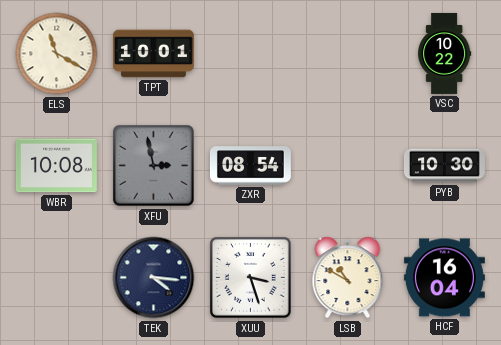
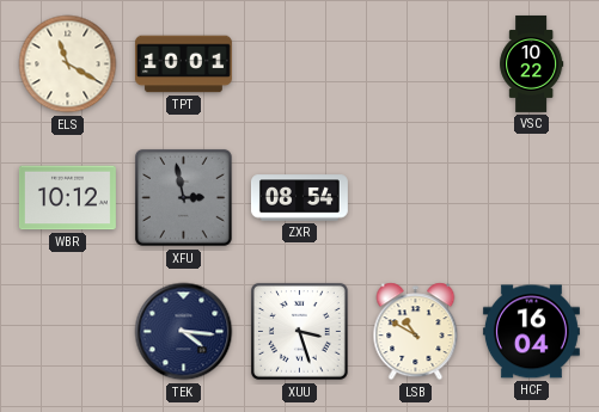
WBR: 10:08 -> 10:12
PYB: 10:30 -> none
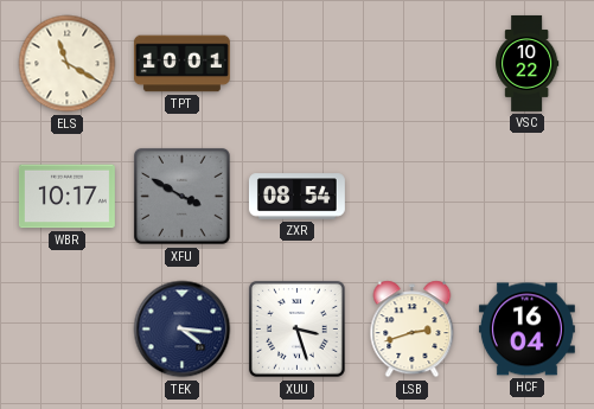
WBR: 10:12 -> 10:17
XFU: 2:58 -> 3:50
LSB: 10:50 -> 2:42
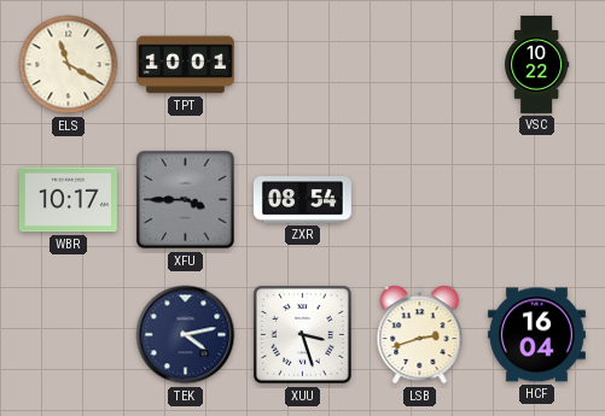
XFU: 3:50 -> 3:45
TEK: 4:16 -> 4:13
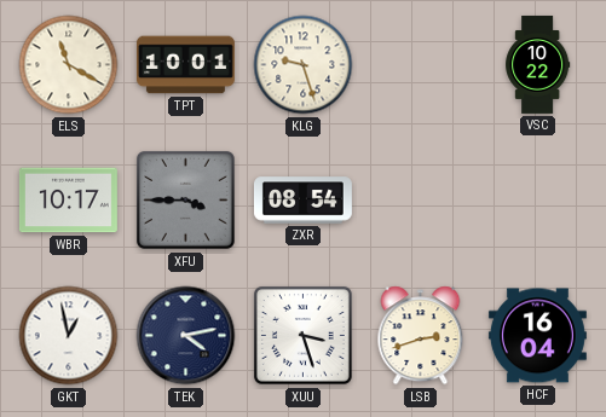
KLG: none -> 9:27
GKT: none -> 12:58
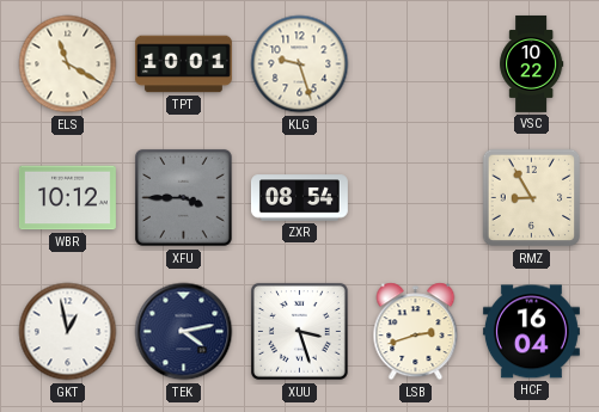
WBR: 10:17 -> 10:12
RMZ: none -> 8:55
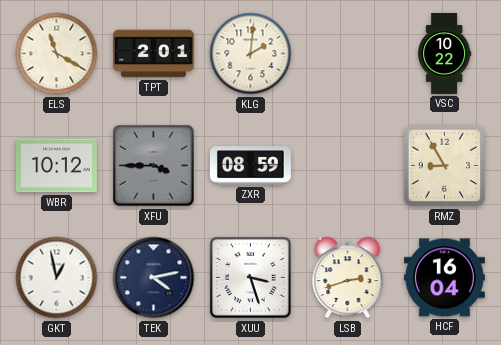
TPT: 10:01 -> 2:01
KLG: 9:27 -> 2:01
ZXR: 08:54 -> 08:59
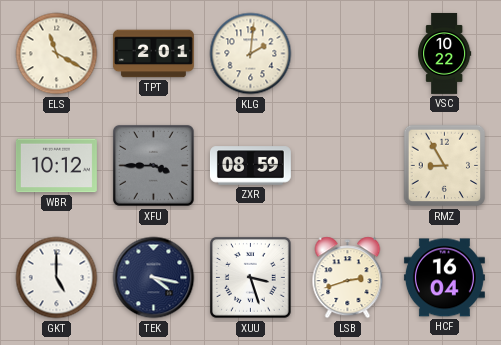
GKT: 12:58 -> 5:00
TEK: 4:13 -> 4:17
